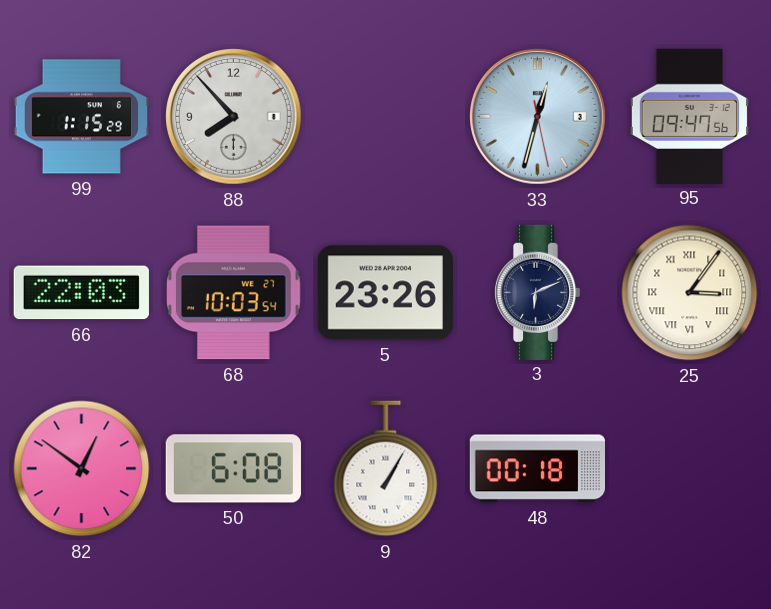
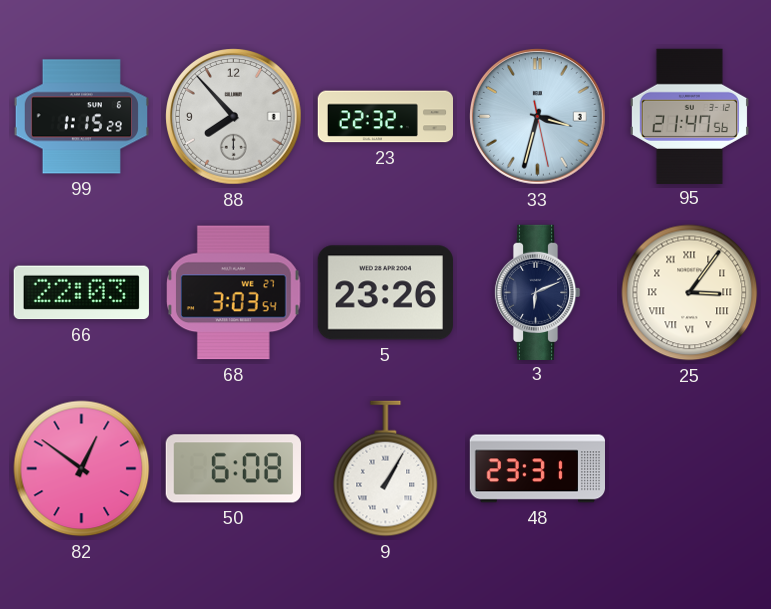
23: none -> 22:32
33: 12:32 -> 3:32
95: 09:47 -> 21:47
68: 10:03 -> 3:03
48: 00:18 -> 23:31
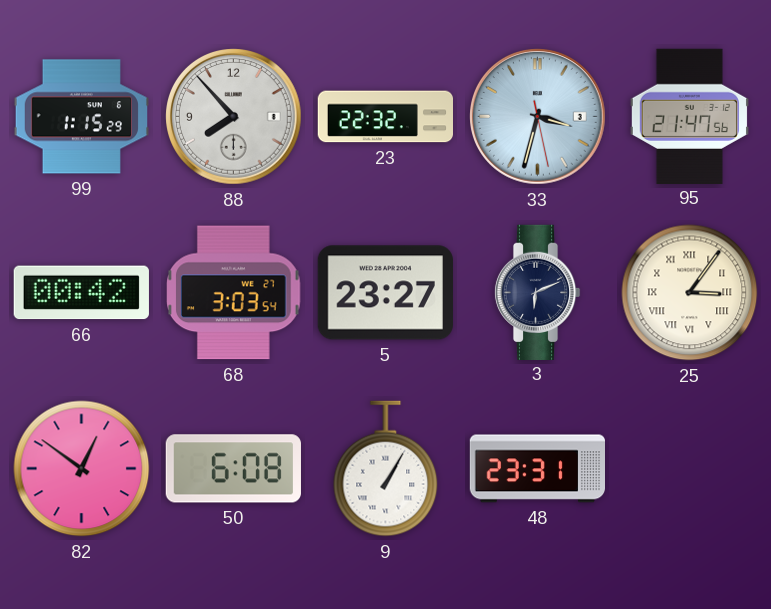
66: 22:03 -> 00:42
5: 23:26 -> 23:27
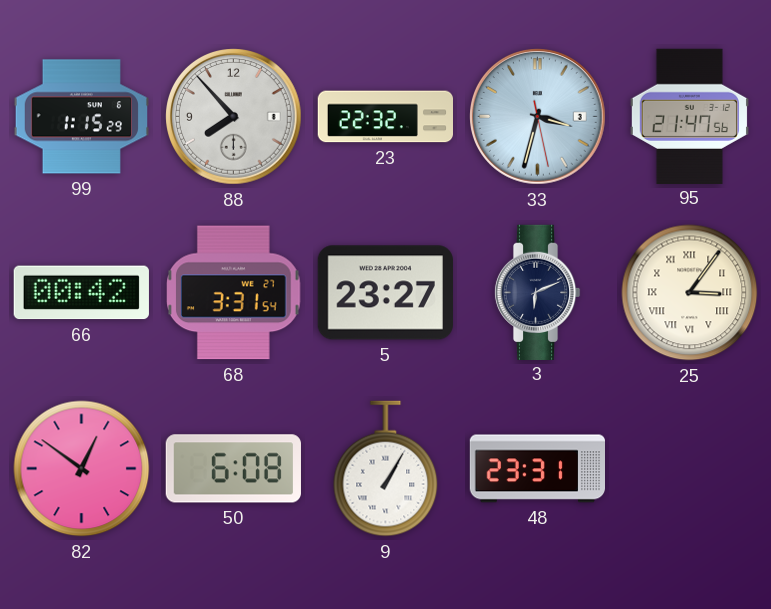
68: 3:03 -> 3:31
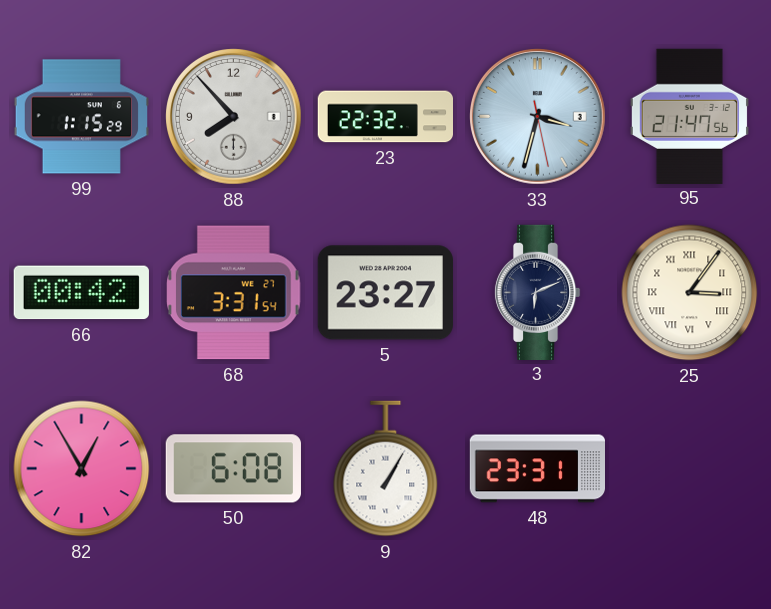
82: 12:51 -> 12:55
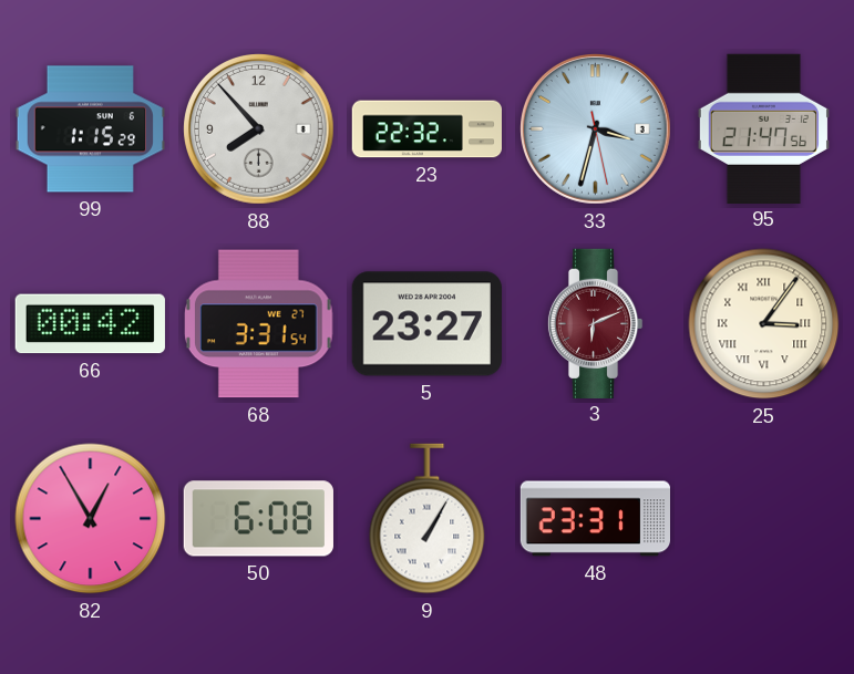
3 dial: navy -> burgundy
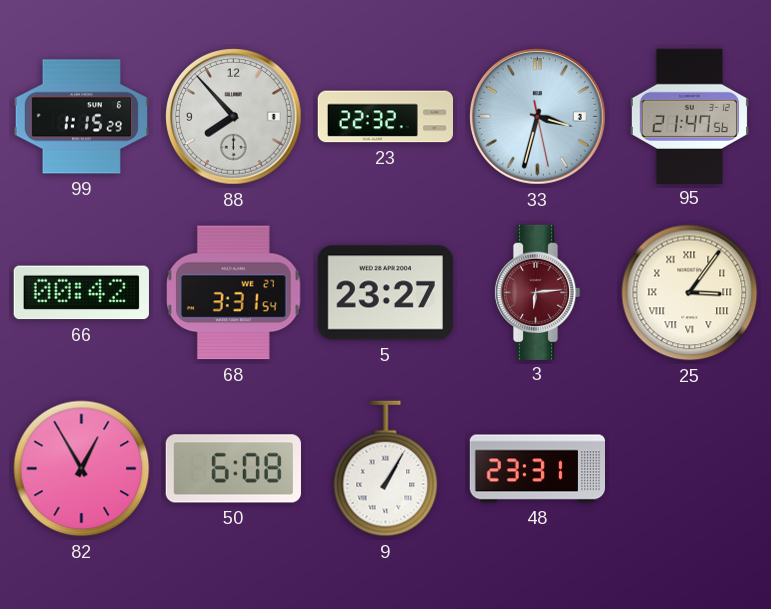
3: 6:11 -> 6:14
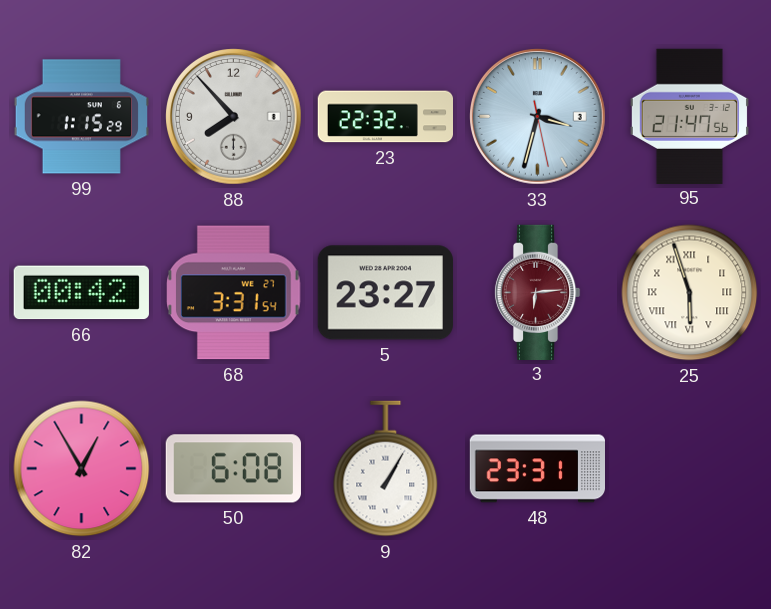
25: 3:06 -> 5:57
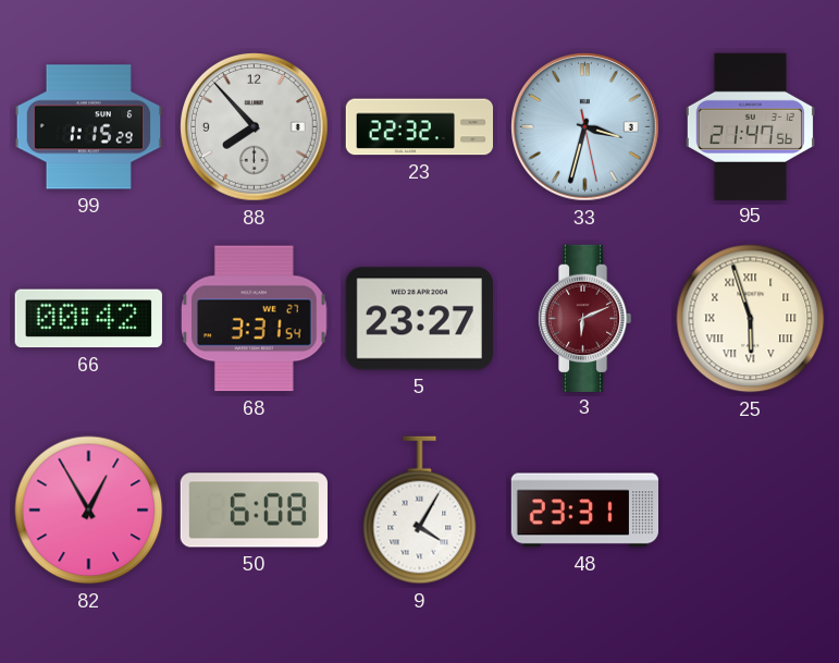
3: 6:14 -> 6:11
9: 1:05 -> 4:05
